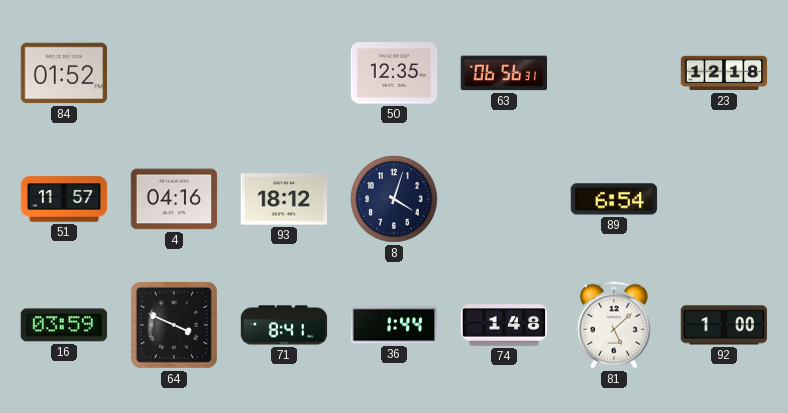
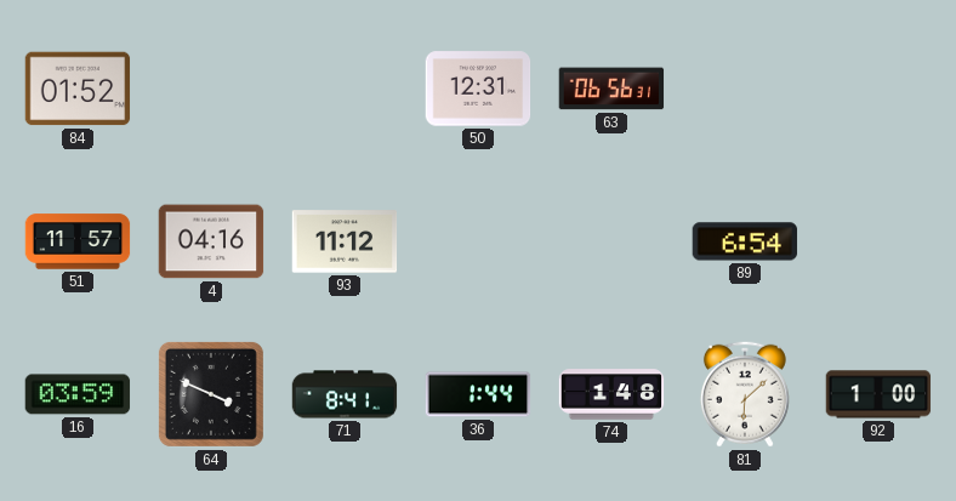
50: 12:35 -> 12:31
23: 12:18 -> none
93: 18:12 -> 11:12
8: 4:03 -> none
81: 5:08 -> 6:08
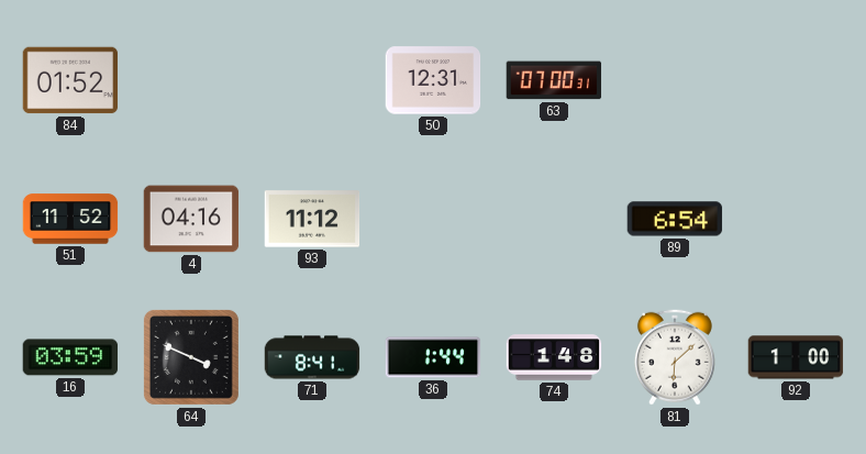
63: 06:56 -> 07:00
51: 11:57 -> 11:52
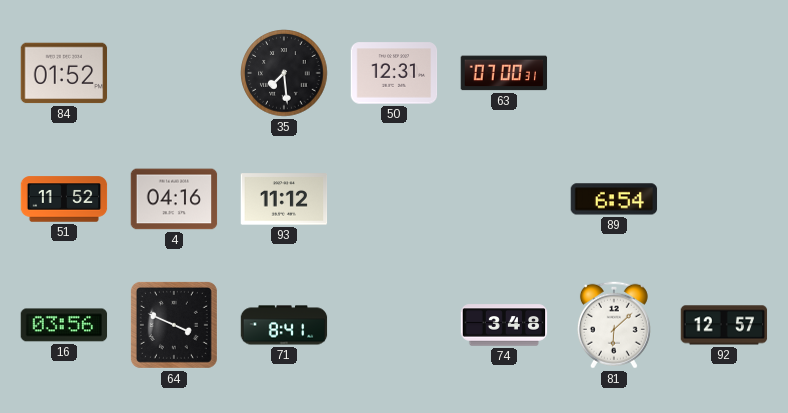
35: none -> 7:29
16: 03:59 -> 03:56
36: 1:44 -> none
74: 1:48 -> 3:48
92: 1:00 -> 12:57
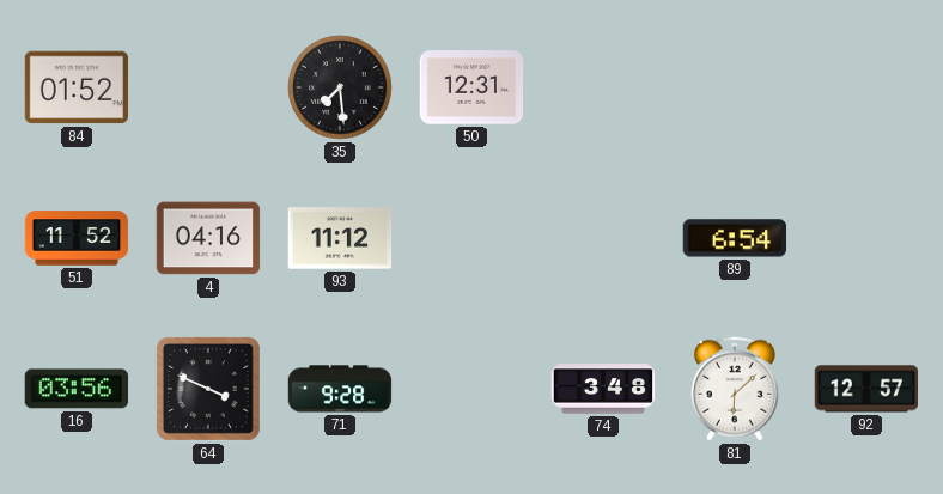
63: 07:00 -> none
71: 8:41 -> 9:28
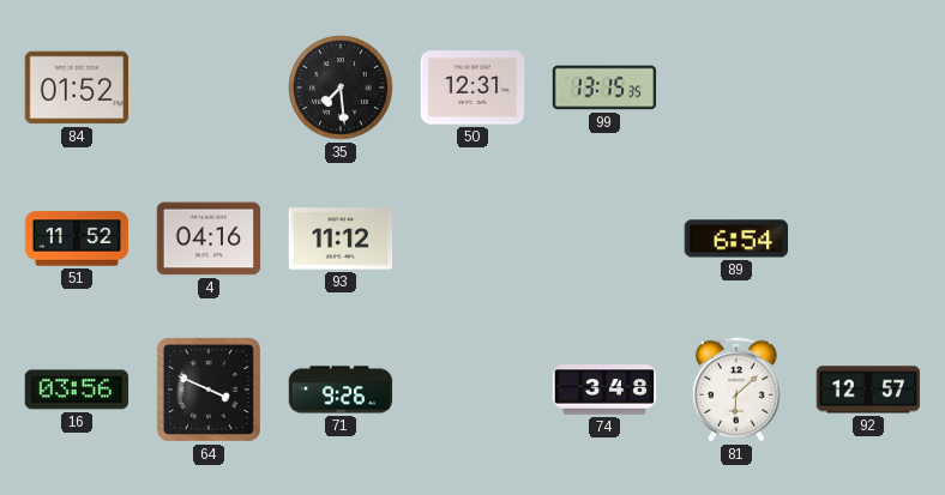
99: none -> 13:15
71: 9:28 -> 9:26
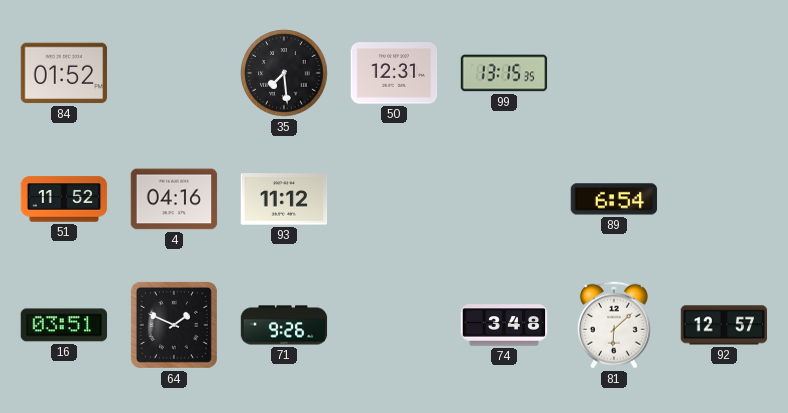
16: 03:56 -> 03:51
64: 3:49 -> 1:49
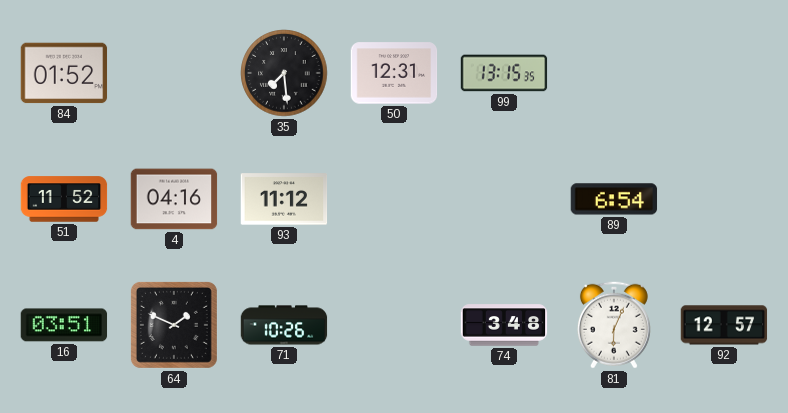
71: 9:26 -> 10:26
81: 6:08 -> 6:04
